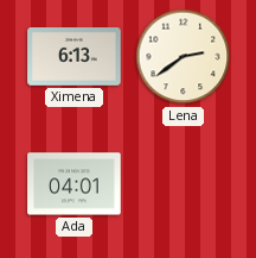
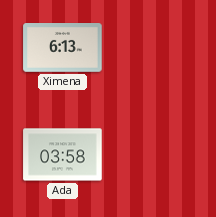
Lena: 2:39 -> none
Ada: 04:01 -> 03:58
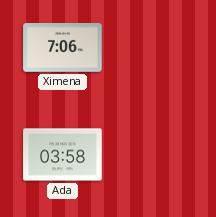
Ximena: 6:13 -> 7:06
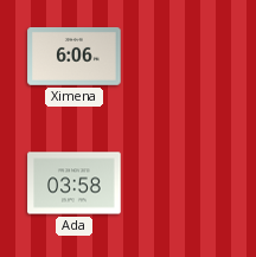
Ximena: 7:06 -> 6:06
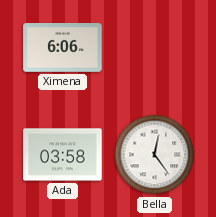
Bella: none -> 12:24
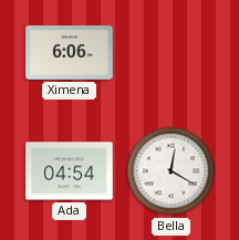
Ada: 03:58 -> 04:54
Bella: 12:24 -> 12:20
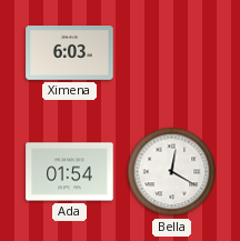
Ximena: 6:06 -> 6:03
Ada: 04:54 -> 01:54
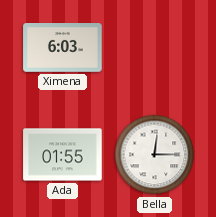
Ada: 01:54 -> 01:55
Bella: 12:20 -> 12:15
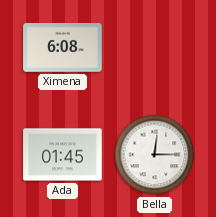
Ximena: 6:03 -> 6:08
Ada: 01:55 -> 01:45
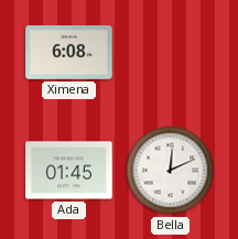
Bella: 12:15 -> 12:11
